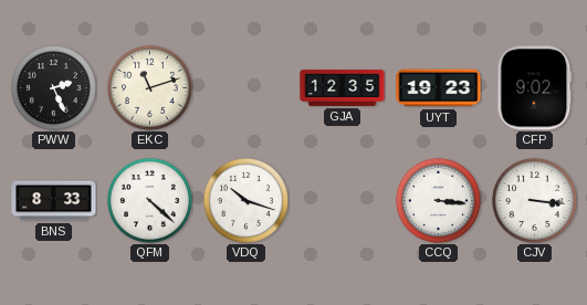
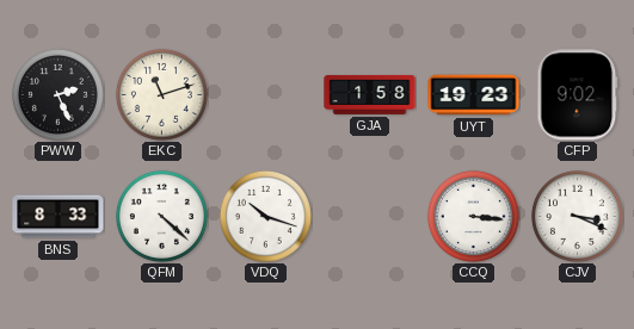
GJA: 12:35 -> 1:58
CJV: 3:16 -> 3:19
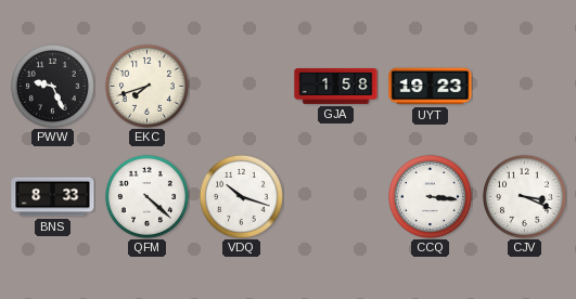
PWW: 2:26 -> 9:26
EKC: 11:12 -> 7:42
CFP: 9:02 -> none
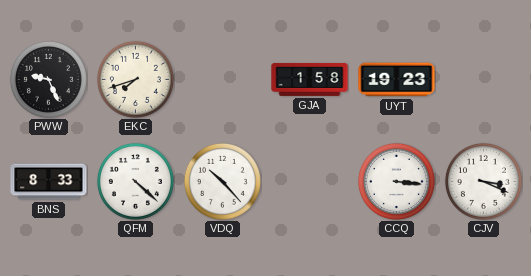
VDQ: 10:18 -> 10:23
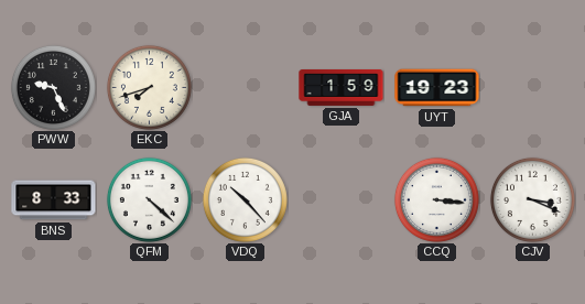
GJA: 1:58 -> 1:59
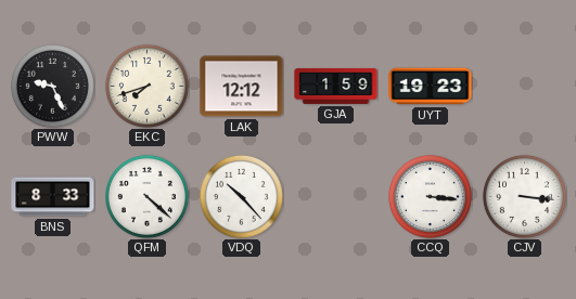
LAK: none -> 12:12
CJV: 3:19 -> 3:16
